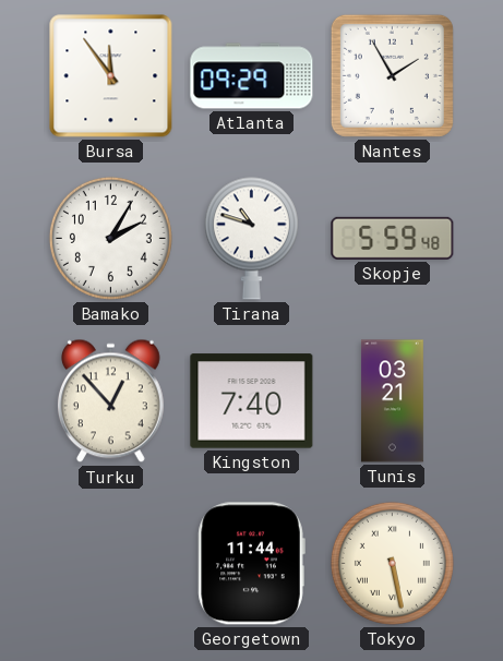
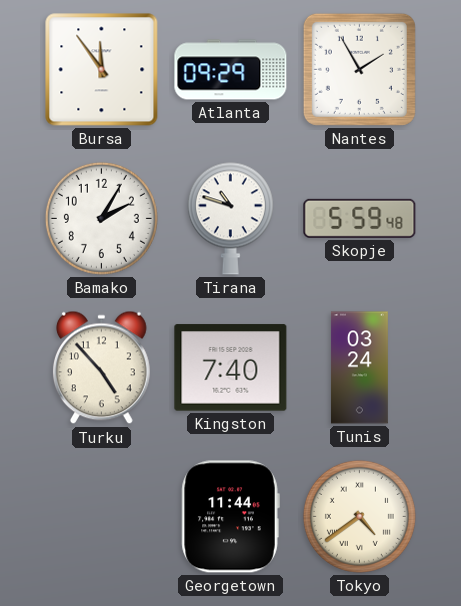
Turku: 12:53 -> 4:53
Tunis: 03:21 -> 03:24
Tokyo: 5:28 -> 4:39
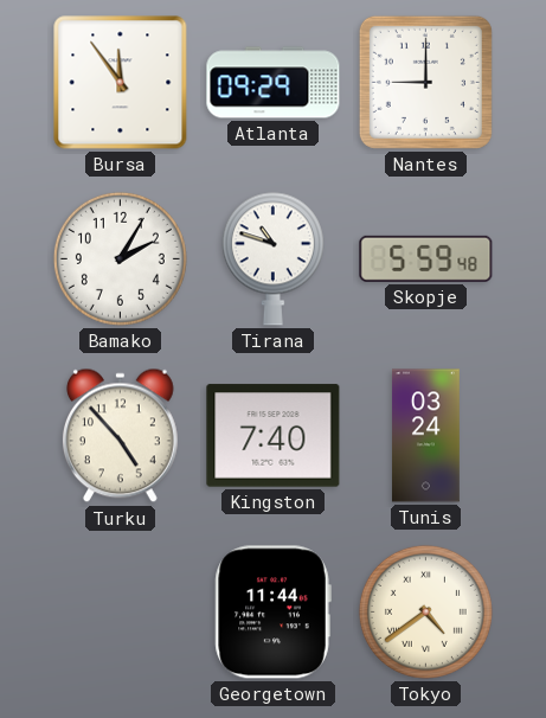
Nantes: 1:55 -> 9:00
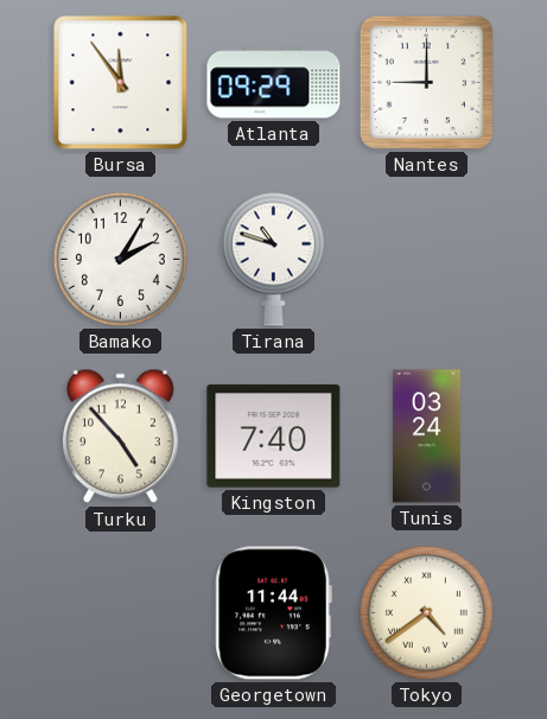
Skopje: 5:59 -> none
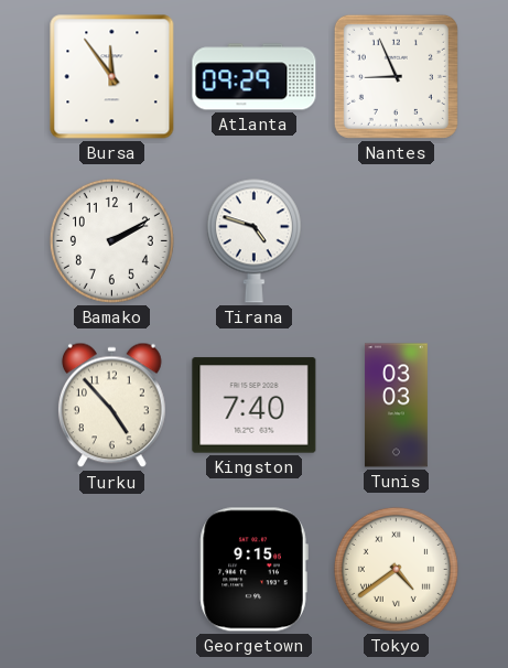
Nantes: 9:00 -> 8:56
Bamako: 2:05 -> 2:10
Tirana: 10:48 -> 4:48
Tunis: 03:24 -> 03:03
Georgetown: 11:44 -> 9:15
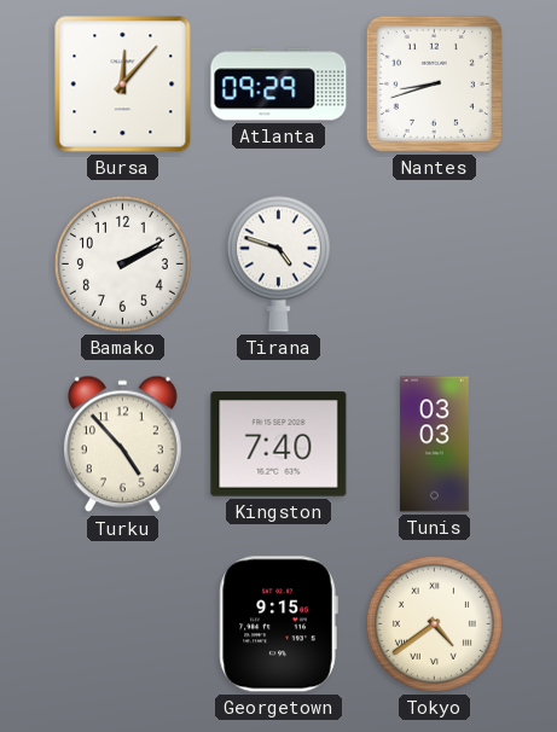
Bursa: 11:54 -> 12:07
Nantes: 8:56 -> 8:42
